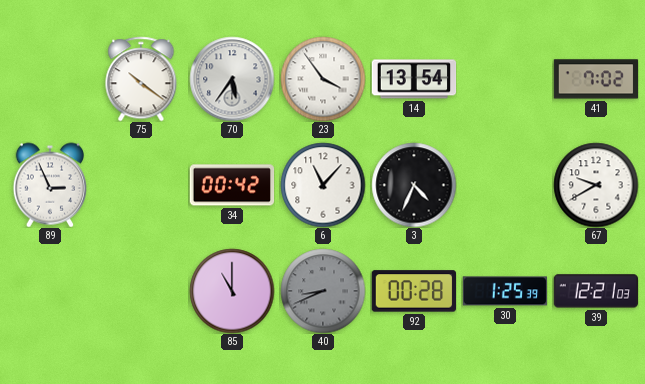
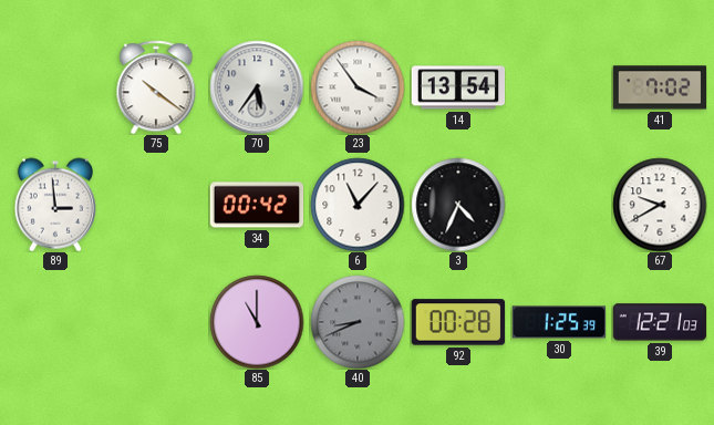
89: 2:56 -> 2:59
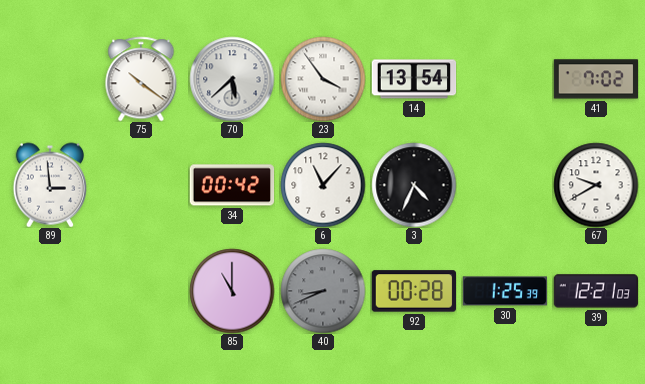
70: 5:36 -> 5:38
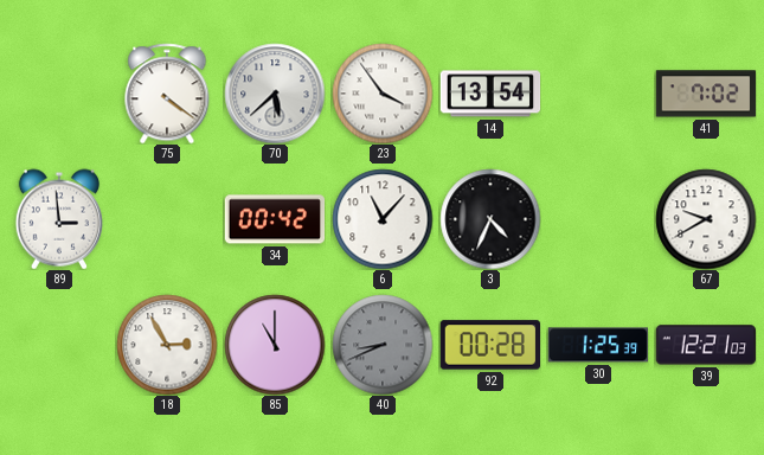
75: 10:21 -> 4:21
18: none -> 2:55
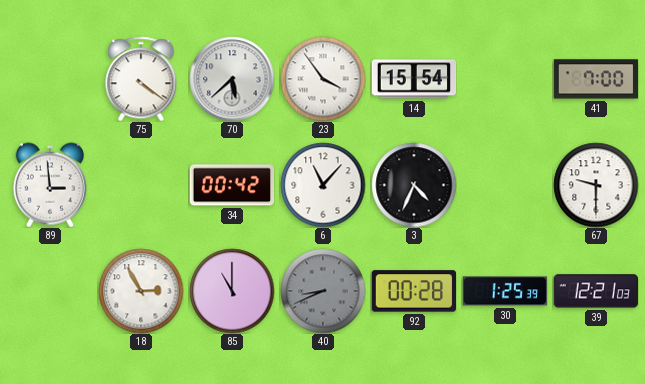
14: 13:54 -> 15:54
41: 7:02 -> 7:00
67: 9:40 -> 9:30
